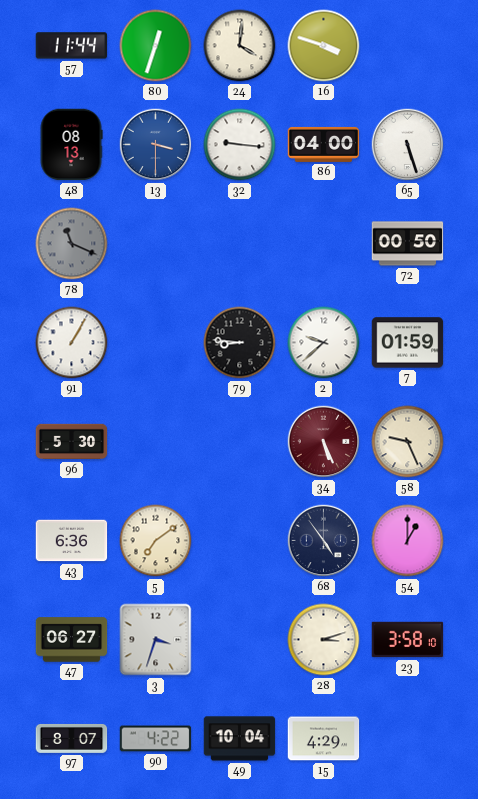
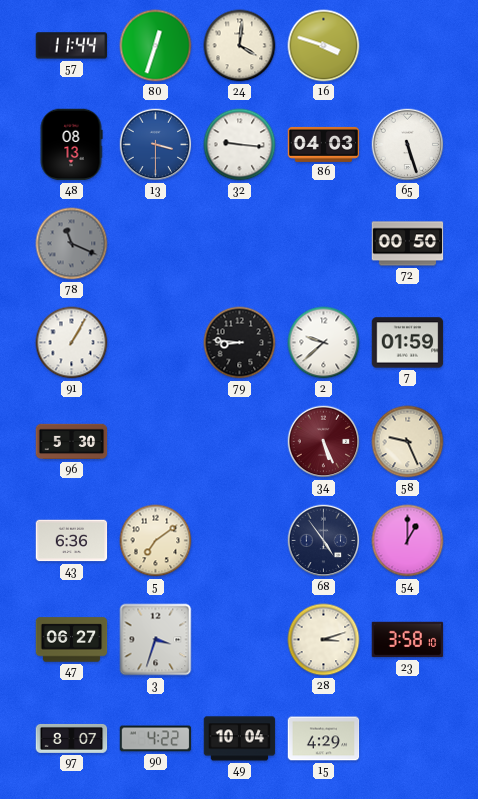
86: 04:00 -> 04:03
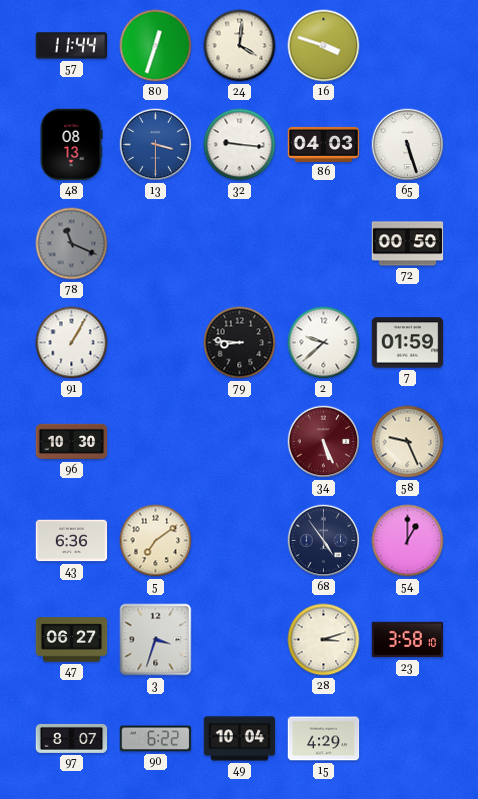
96: 5:30 -> 10:30
90: 4:22 -> 6:22
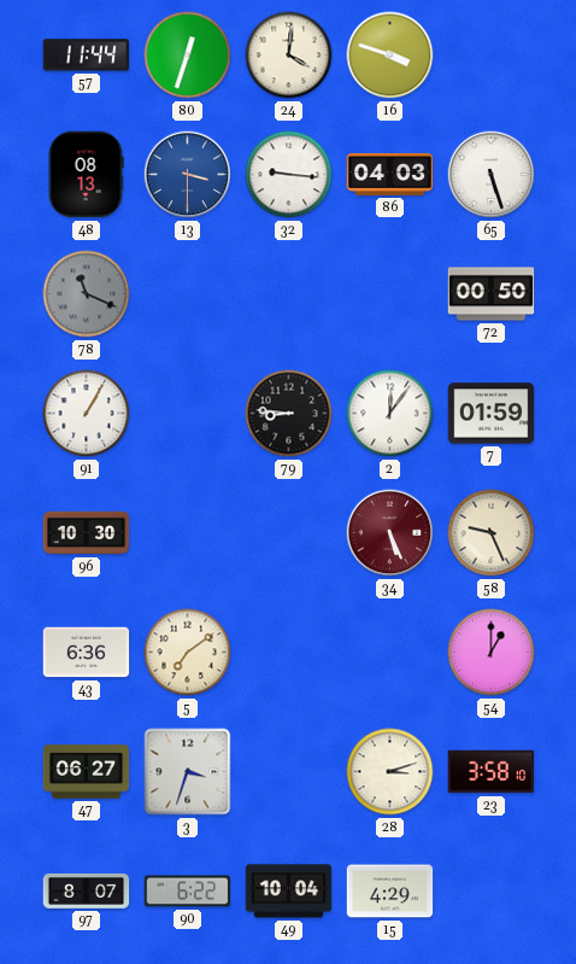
2: 9:38 -> 12:06
68: 4:54 -> none
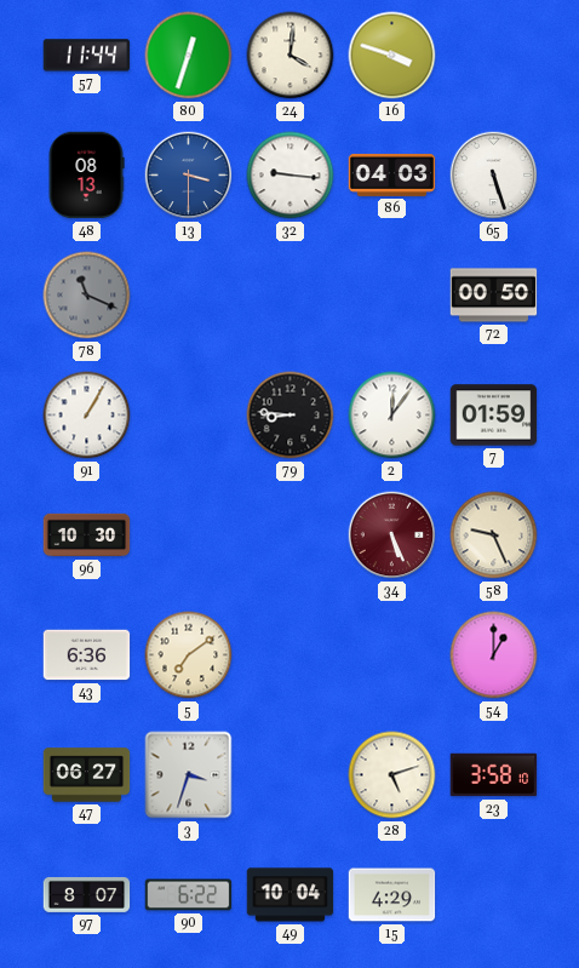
28: 3:12 -> 5:12
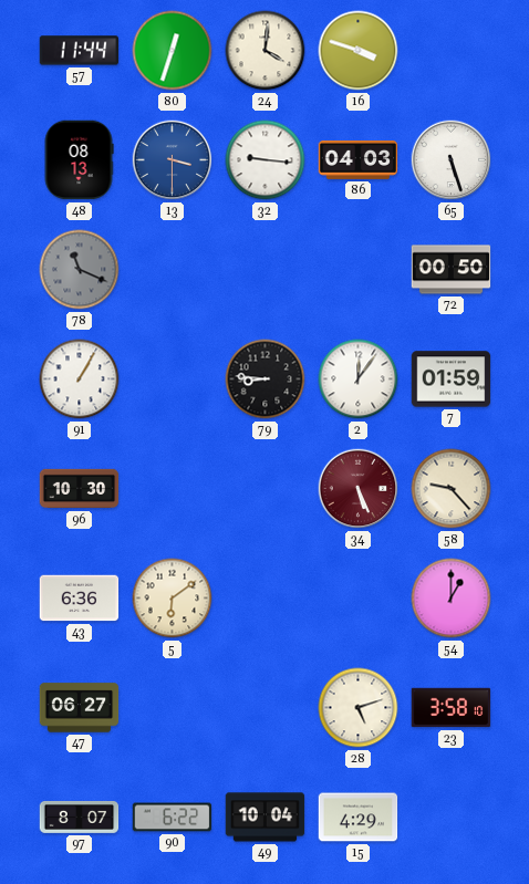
58: 9:26 -> 9:23
5: 7:09 -> 6:09
3: 3:33 -> none
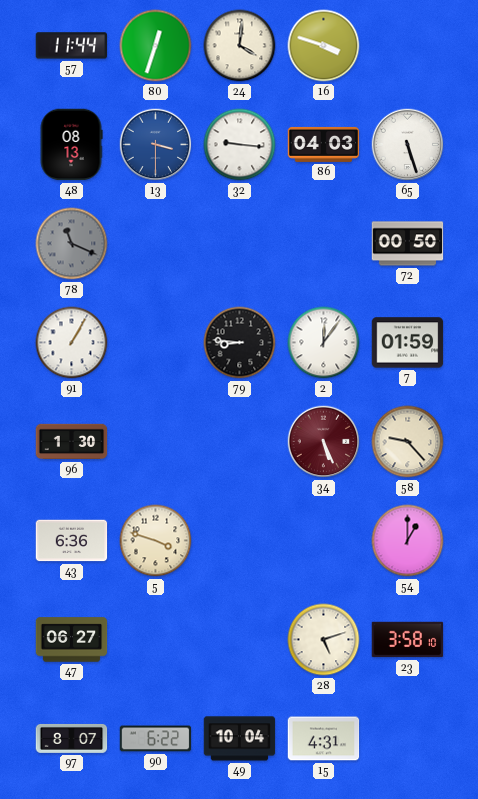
96: 10:30 -> 1:30
5: 6:09 -> 3:48
15: 4:29 -> 4:31
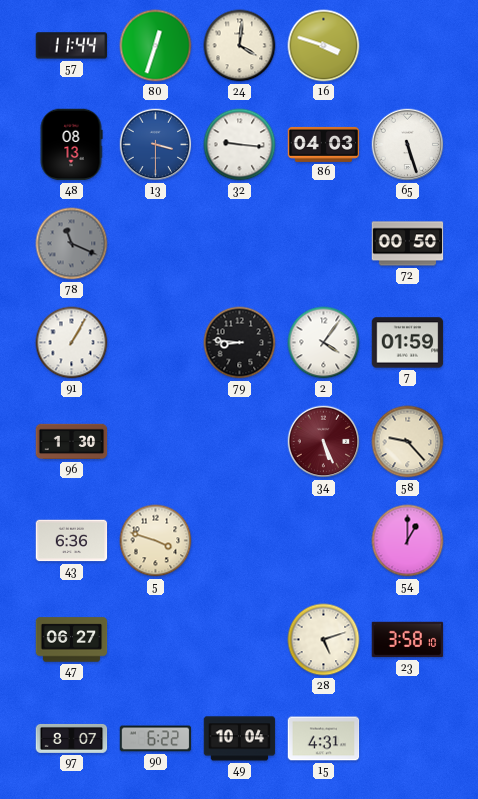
2: 12:06 -> 4:06
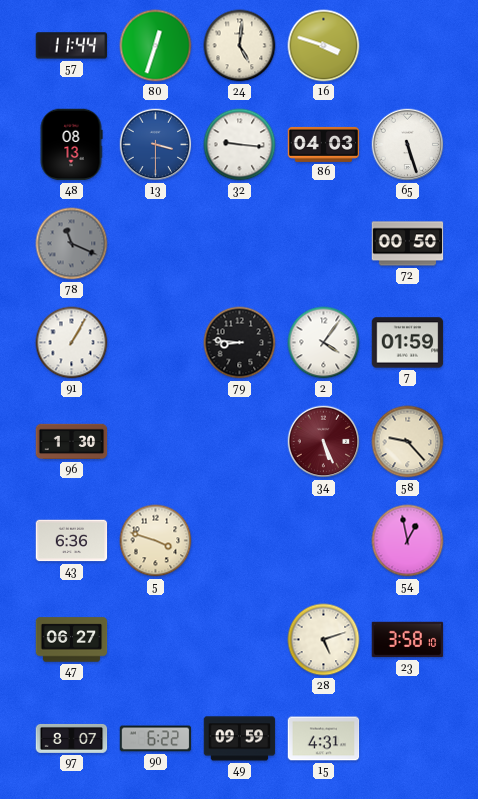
24: 4:01 -> 5:01
54: 1:00 -> 12:58
49: 10:04 -> 09:59
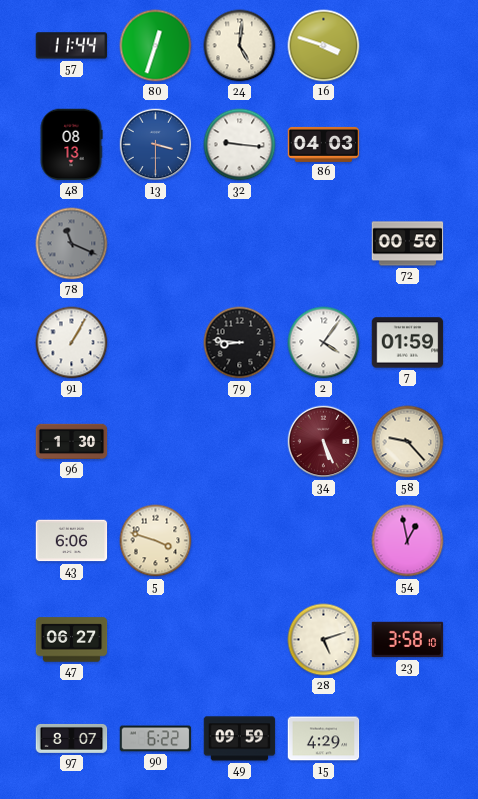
65: 5:27 -> none
43: 6:36 -> 6:06
15: 4:31 -> 4:29
